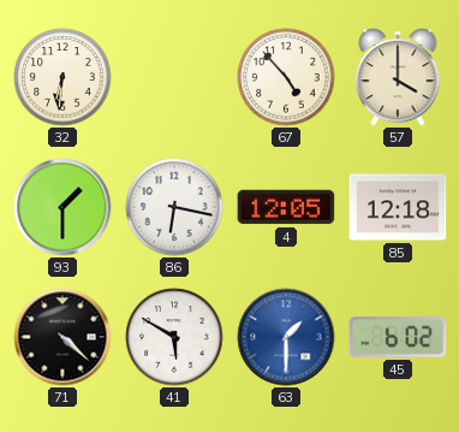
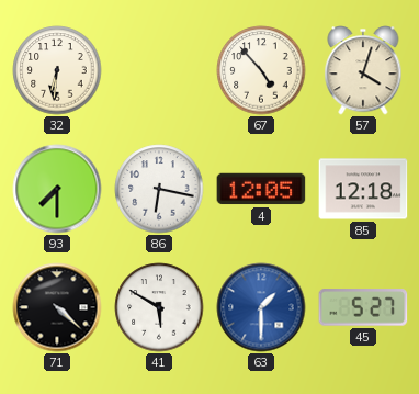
57: 4:00 -> 4:03
93: 1:30 -> 7:30
45: 6:02 -> 5:27
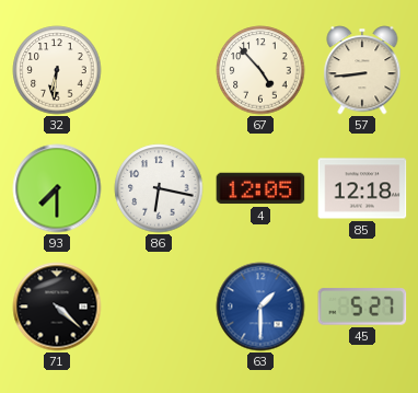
57: 4:03 -> 8:44
41: 5:50 -> none
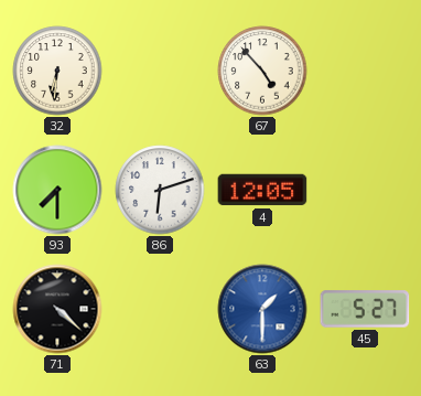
57: 8:44 -> none
86: 6:17 -> 6:12
85: 12:18 -> none
